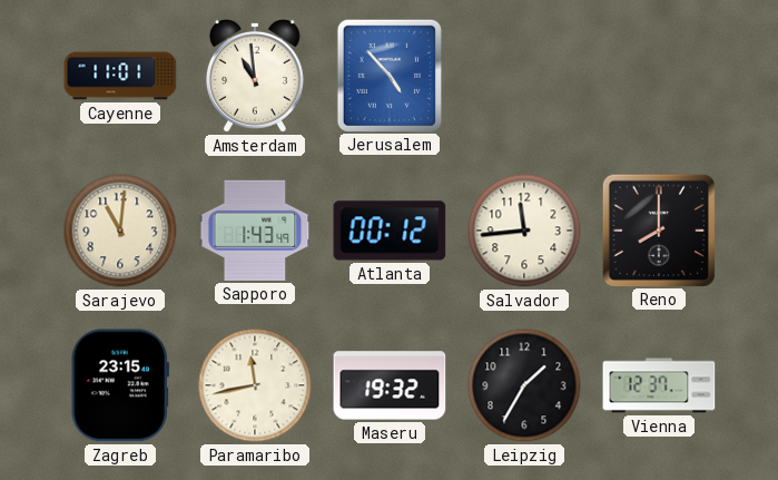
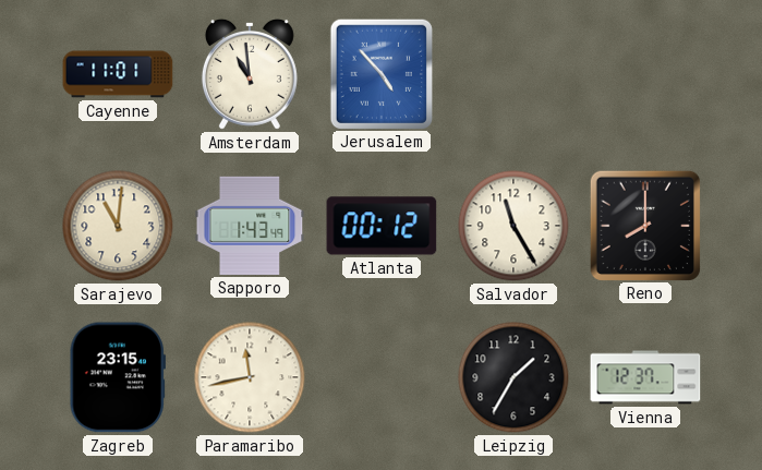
Salvador: 11:44 -> 11:25
Maseru: 19:32 -> none
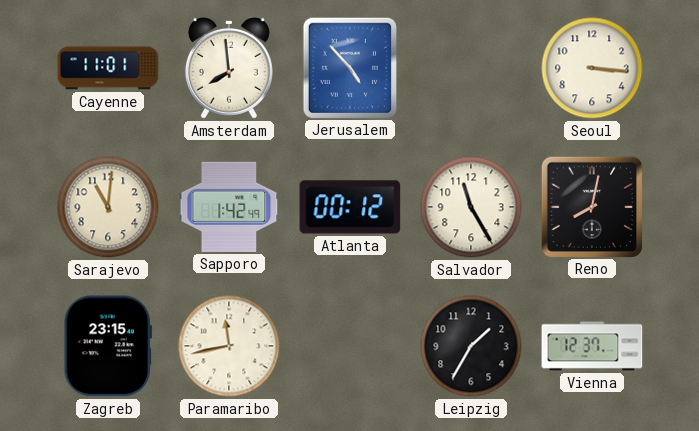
Amsterdam: 10:59 -> 7:59
Seoul: none -> 3:16
Sapporo: 1:43 -> 1:42
Reno: 8:00 -> 8:02
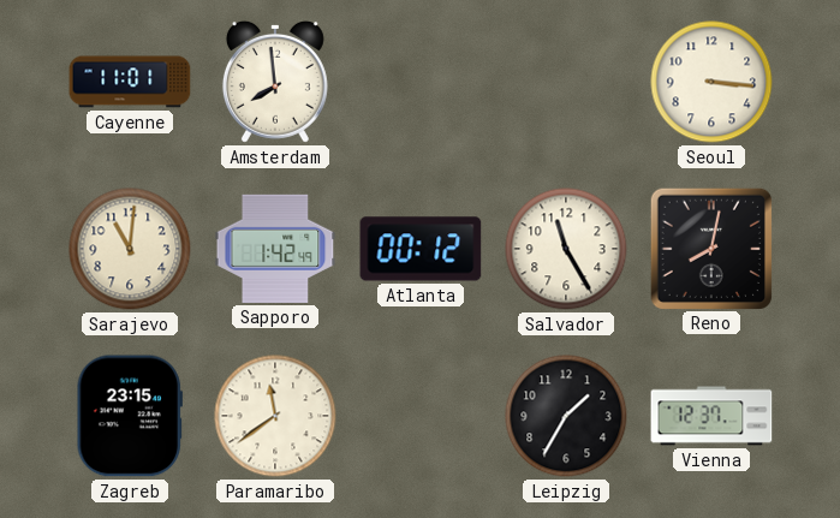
Jerusalem: 4:53 -> none
Paramaribo: 11:43 -> 11:39
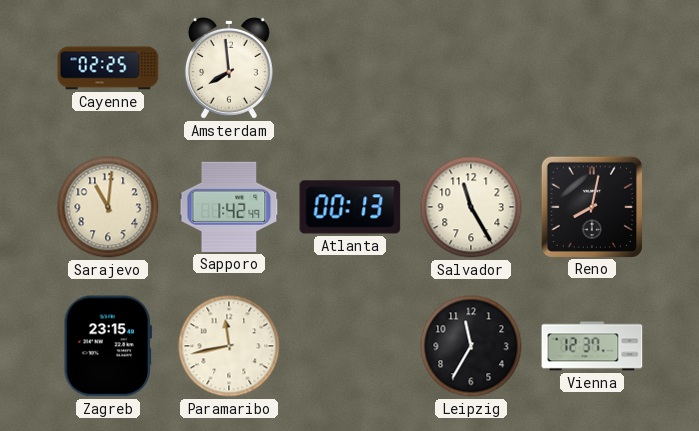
Cayenne: 11:01 -> 02:25
Seoul: 3:16 -> none
Atlanta: 00:12 -> 00:13
Paramaribo: 11:39 -> 11:43
Leipzig: 1:35 -> 11:35
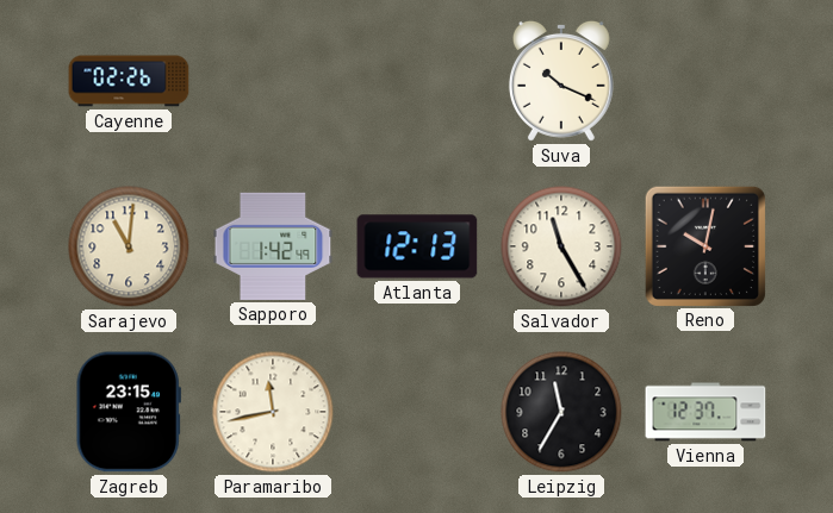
Cayenne: 02:25 -> 02:26
Amsterdam: 7:59 -> none
Suva: none -> 10:19
Atlanta: 00:13 -> 12:13
Reno: 8:02 -> 10:02
